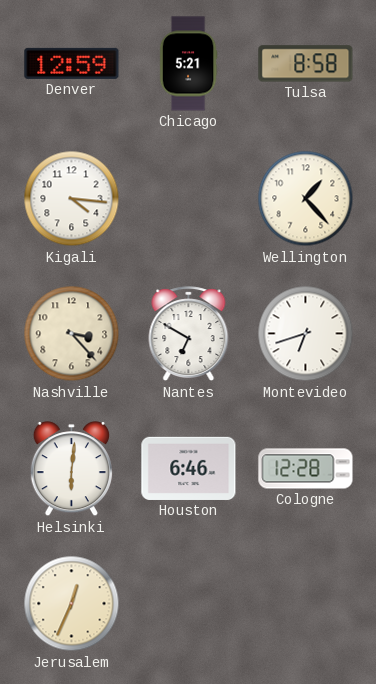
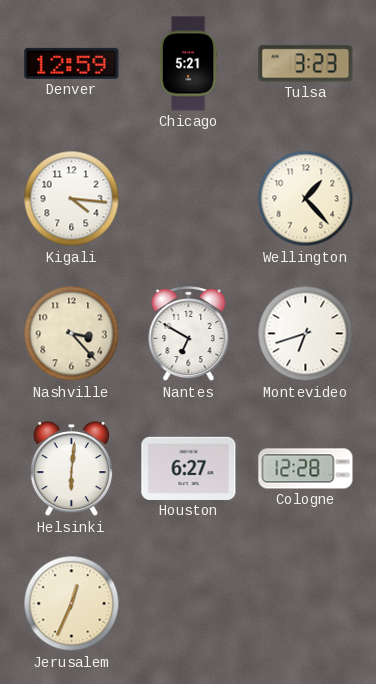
Tulsa: 8:58 -> 3:23
Houston: 6:46 -> 6:27
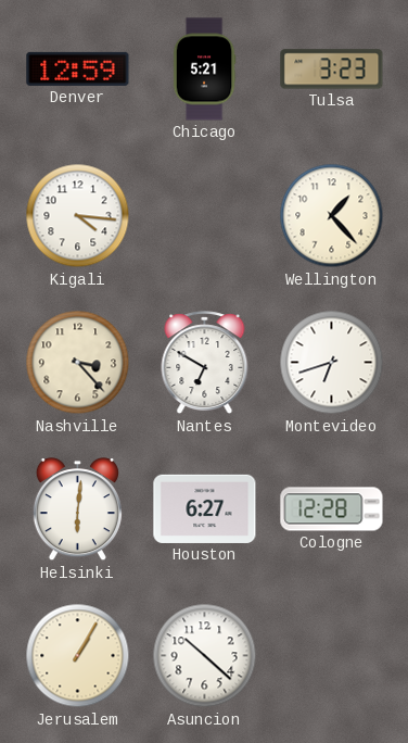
Jerusalem: 12:34 -> 1:05
Asuncion: none -> 10:22
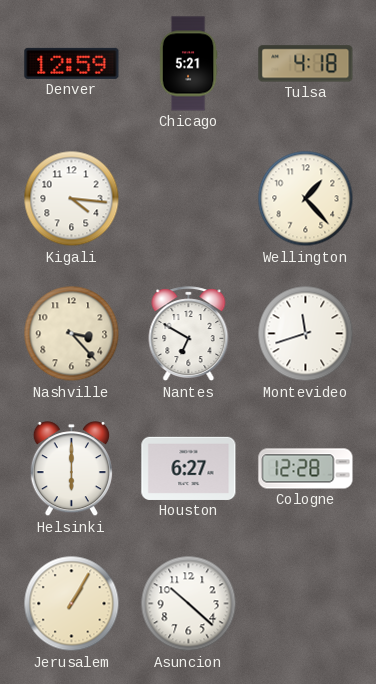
Tulsa: 3:23 -> 4:18
Montevideo: 6:42 -> 11:42
Helsinki: 6:01 -> 6:00
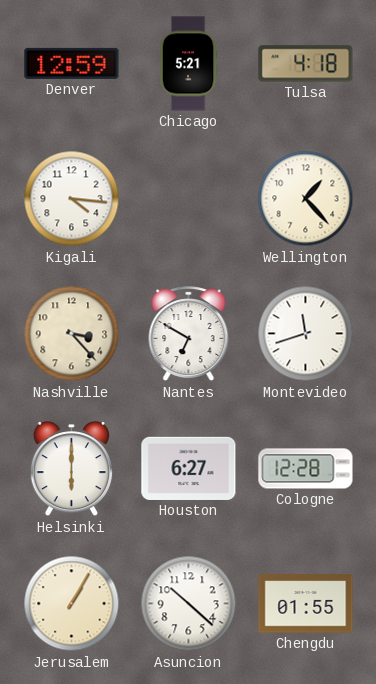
Chengdu: none -> 01:55
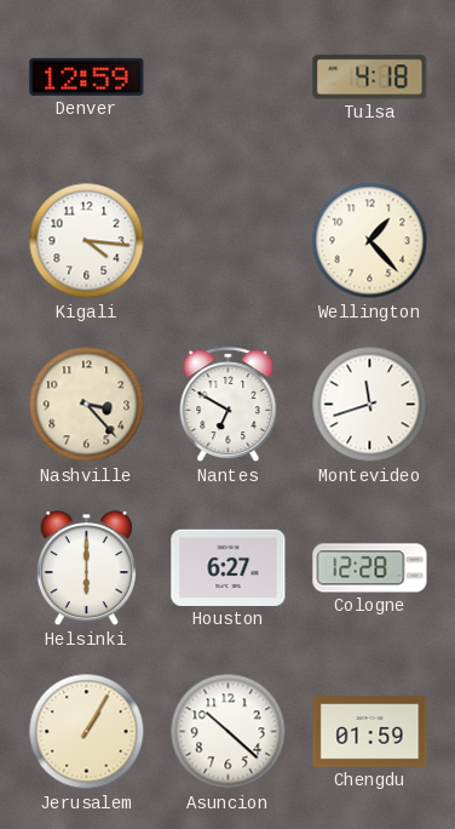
Chicago: 5:21 -> none
Chengdu: 01:55 -> 01:59
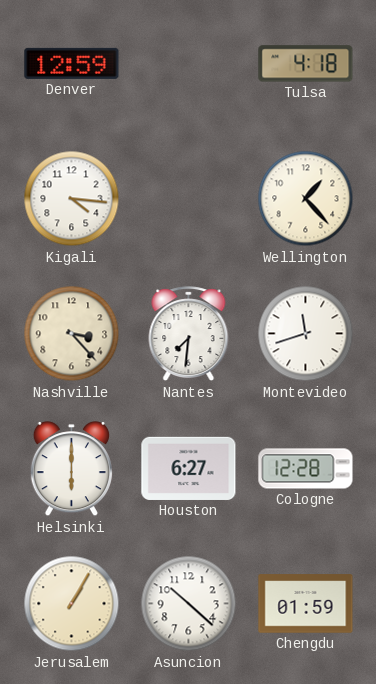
Nantes: 6:50 -> 7:31
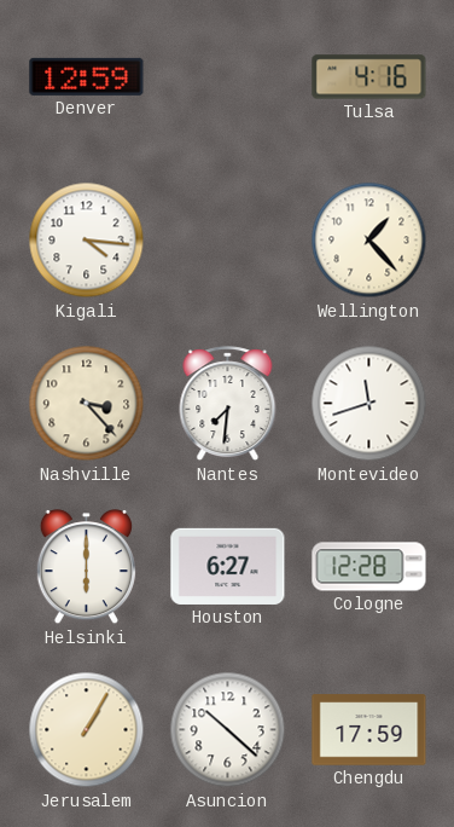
Tulsa: 4:18 -> 4:16
Chengdu: 01:59 -> 17:59
